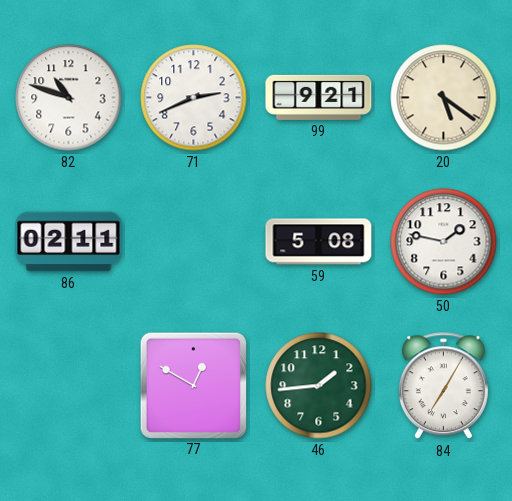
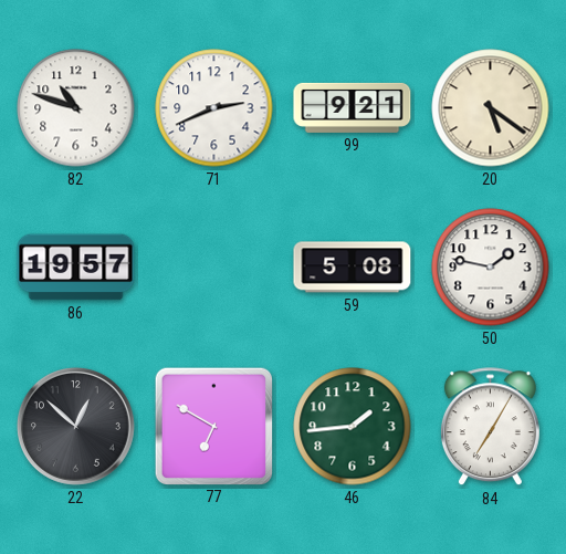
86: 02:11 -> 19:57
22: none -> 12:52
77: 12:50 -> 6:50
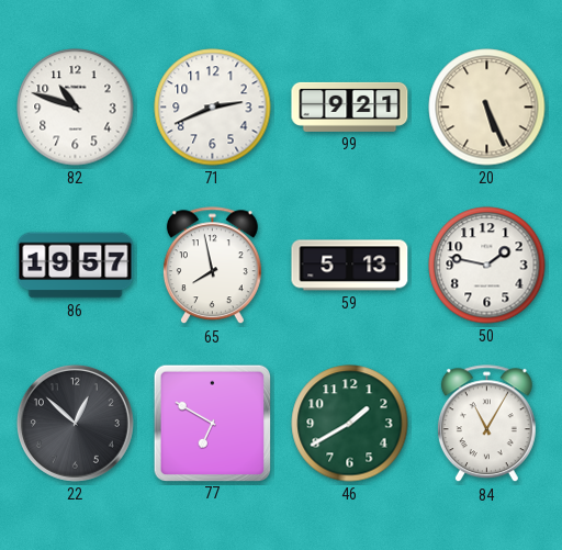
20: 5:21 -> 5:26
65: none -> 7:58
59: 5:08 -> 5:13
46: 1:44 -> 1:40
84: 7:05 -> 11:05
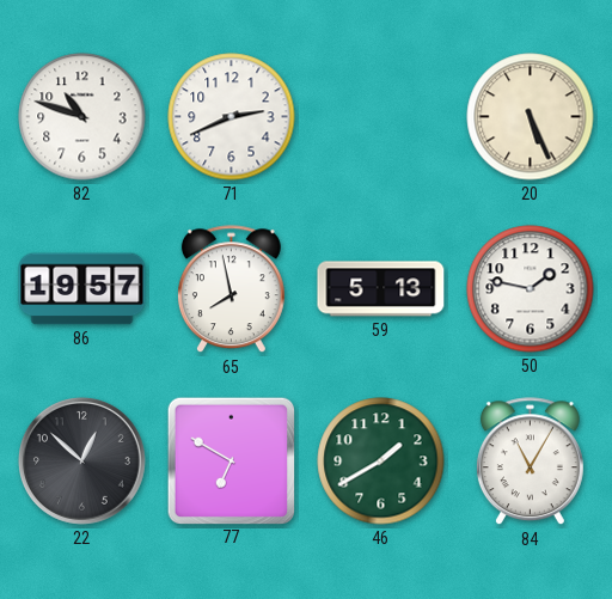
99: 9:21 -> none
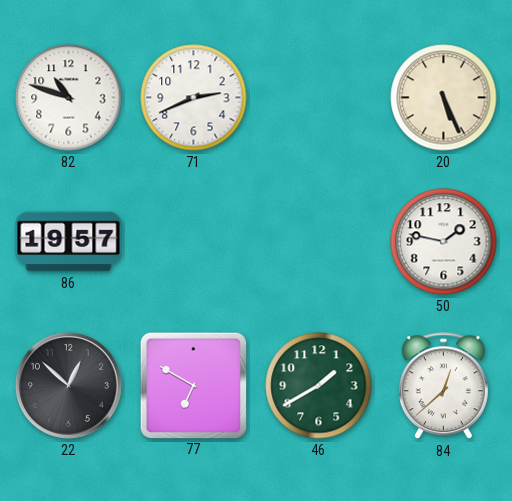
65: 7:58 -> none
59: 5:13 -> none
84: 11:05 -> 12:38
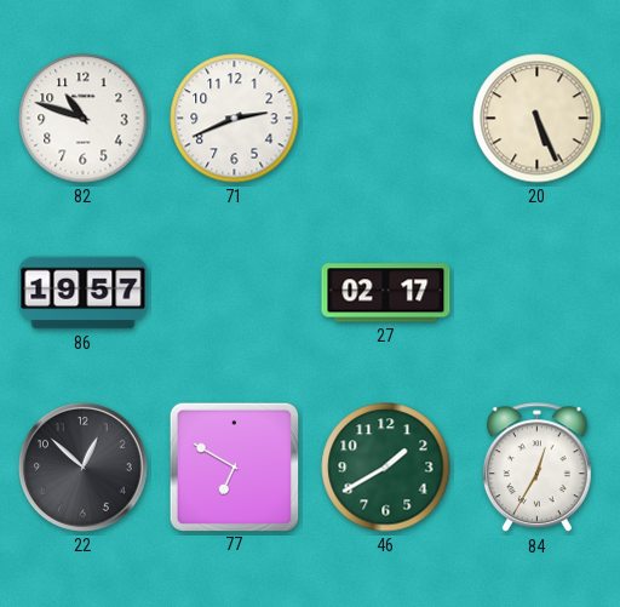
27: none -> 02:17
50: 1:47 -> none
84: 12:38 -> 12:35
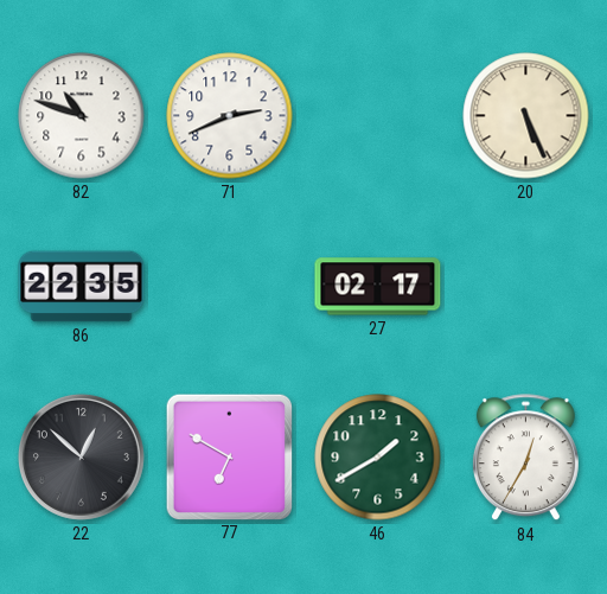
86: 19:57 -> 22:35
